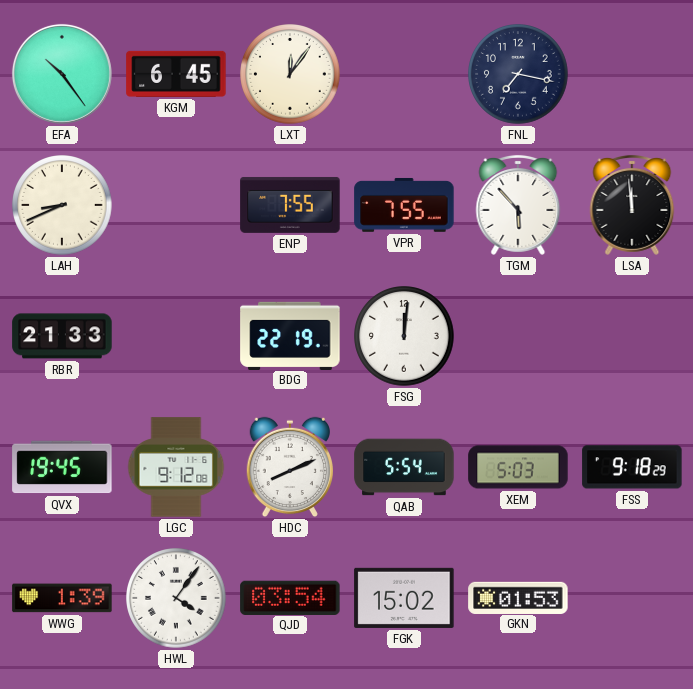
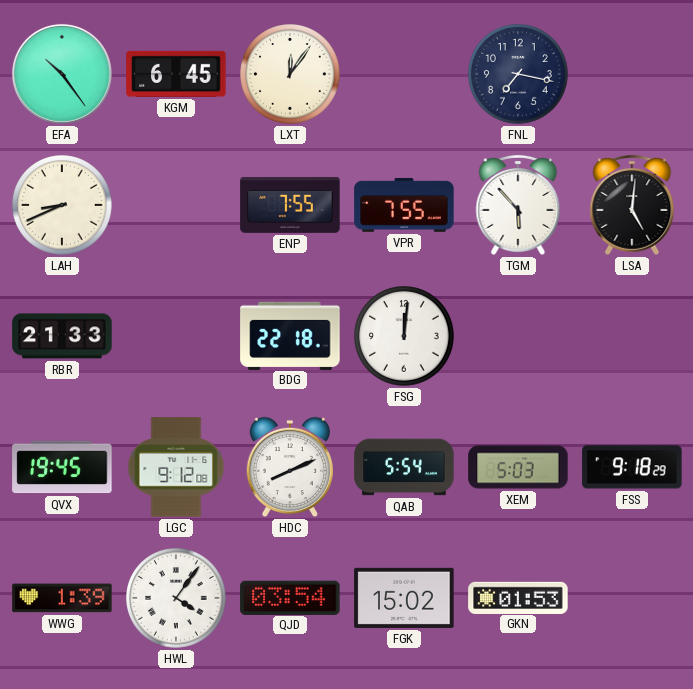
LSA: 11:59 -> 5:01
BDG: 22:19 -> 22:18
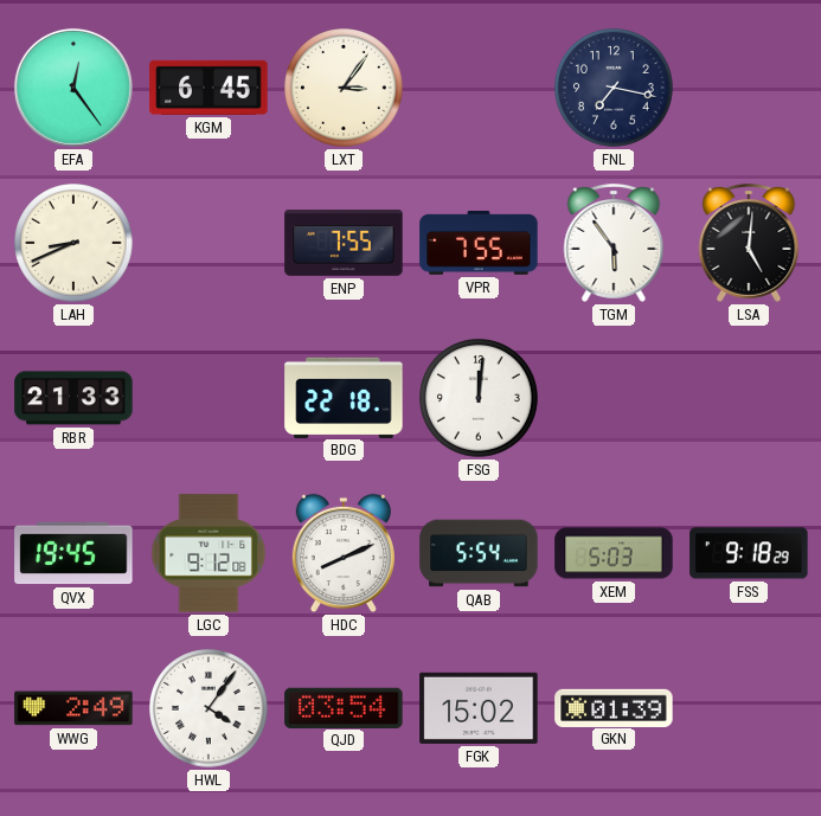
EFA: 10:24 -> 12:24
LXT: 12:06 -> 3:06
TGM: 5:53 -> 5:54
WWG: 1:39 -> 2:49
GKN: 01:53 -> 01:39
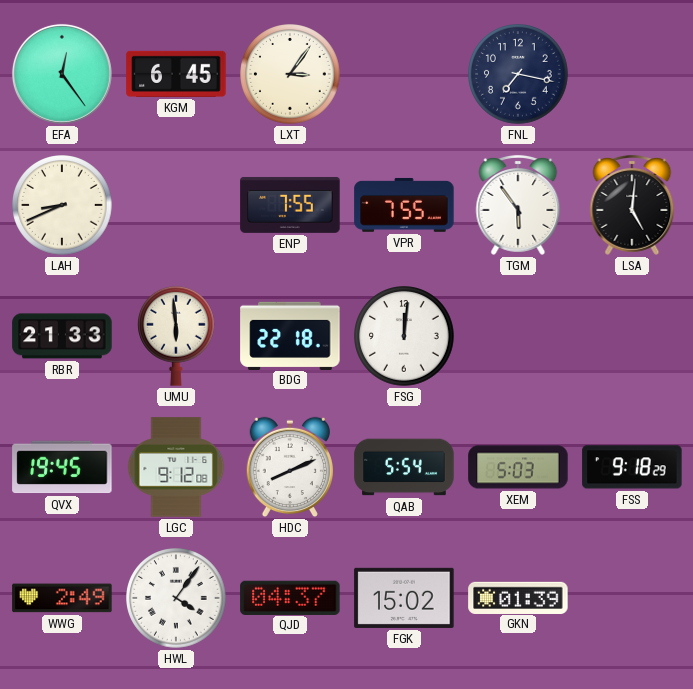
UMU: none -> 5:59
QJD: 03:54 -> 04:37
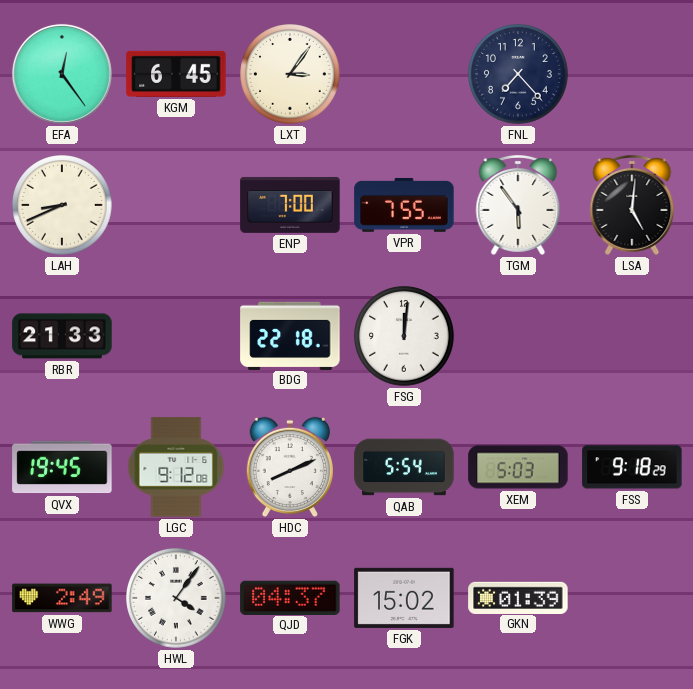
FNL: 7:17 -> 7:23
ENP: 7:55 -> 7:00
UMU: 5:59 -> none
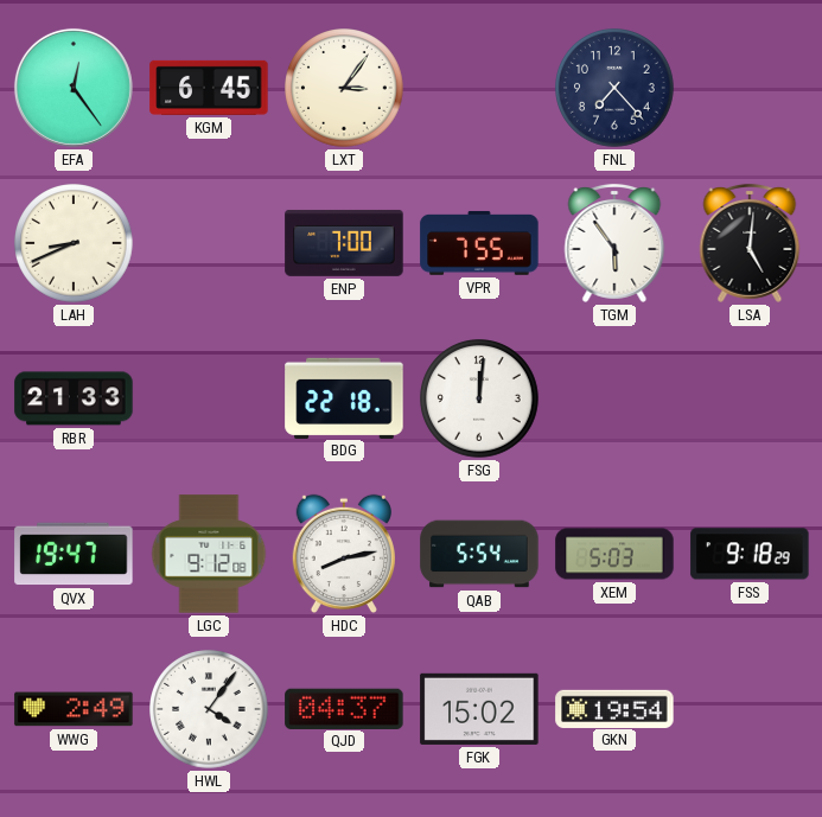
QVX: 19:45 -> 19:47
HDC: 8:11 -> 8:13
GKN: 01:39 -> 19:54
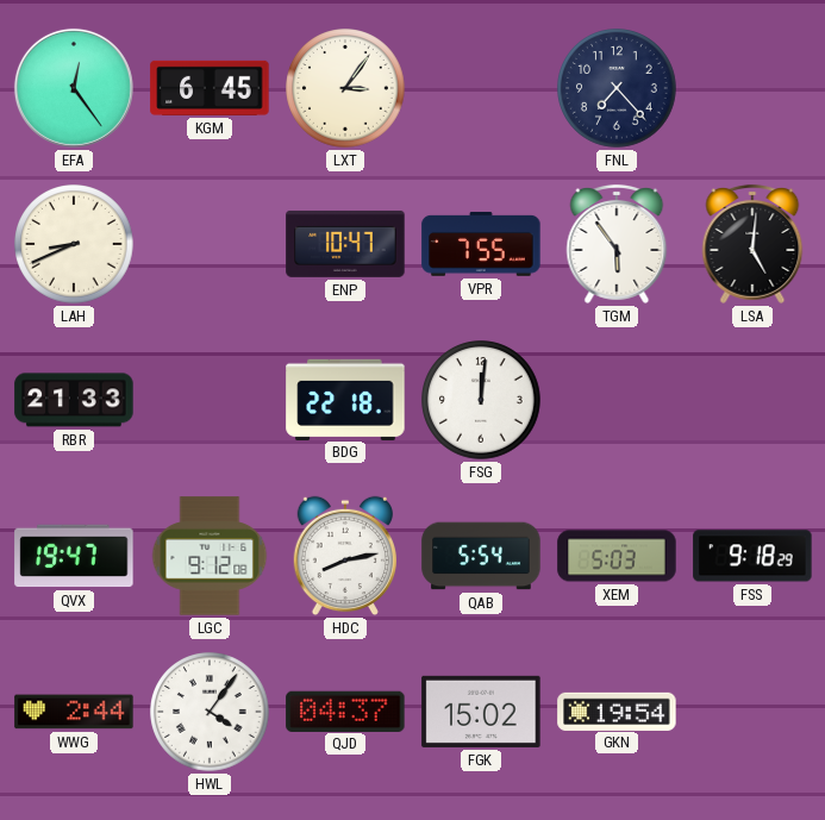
ENP: 7:00 -> 10:47
WWG: 2:49 -> 2:44
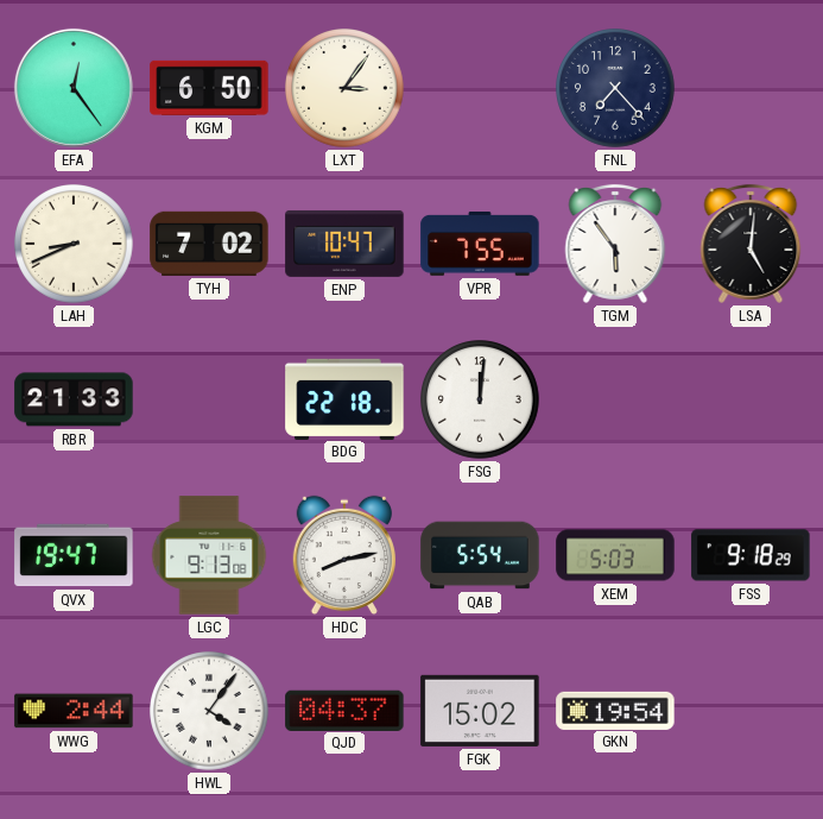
KGM: 6:45 -> 6:50
TYH: none -> 7:02
LGC: 9:12 -> 9:13
